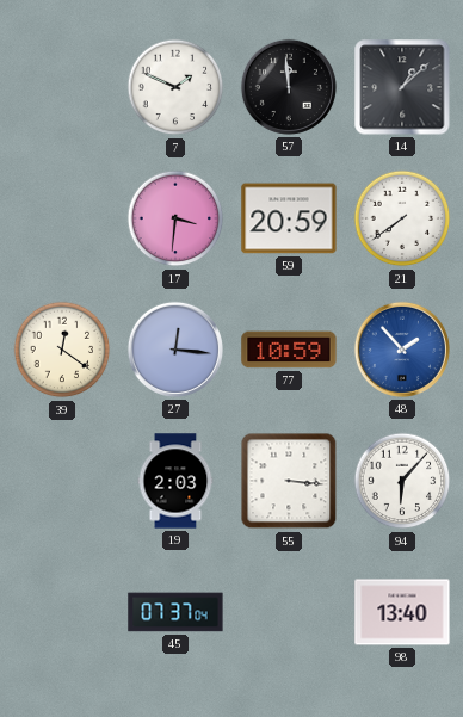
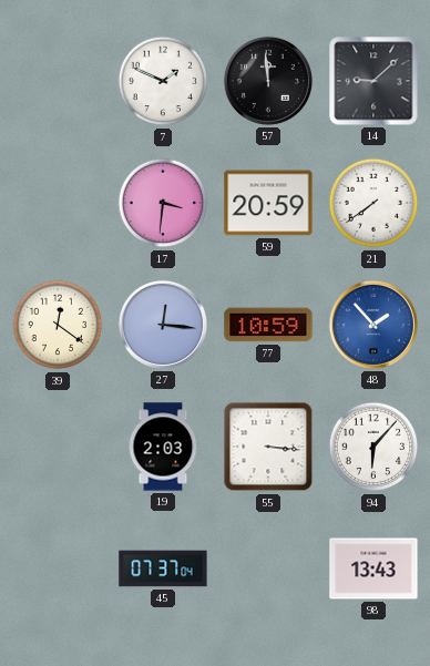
14: 1:08 -> 9:08
98: 13:40 -> 13:43
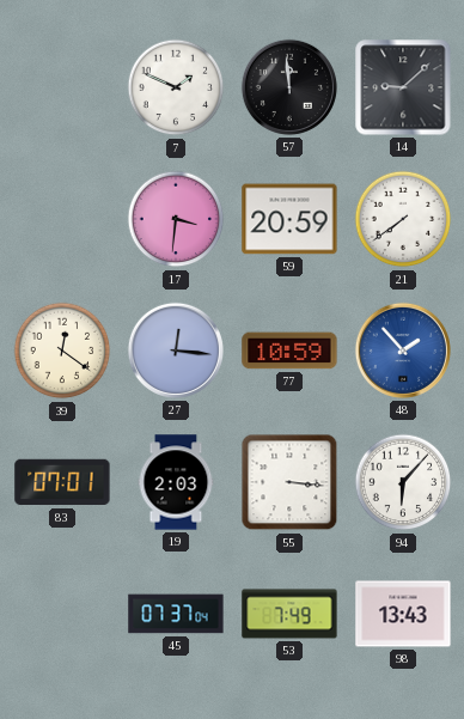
83: none -> 07:01
53: none -> 7:49
